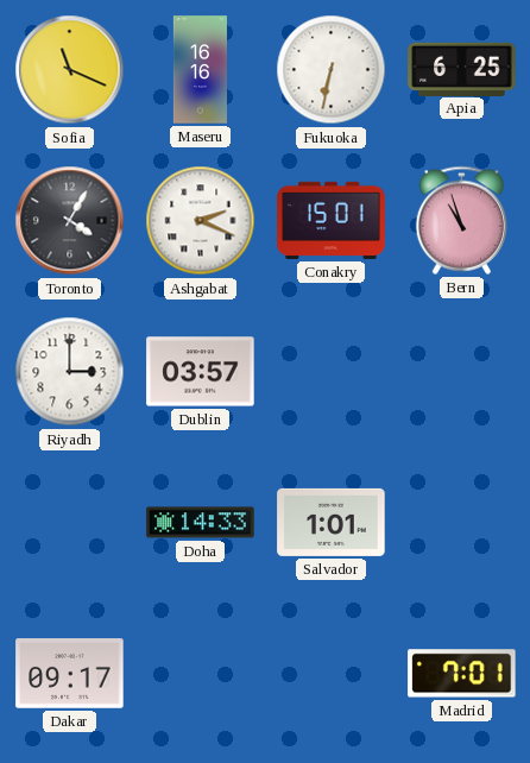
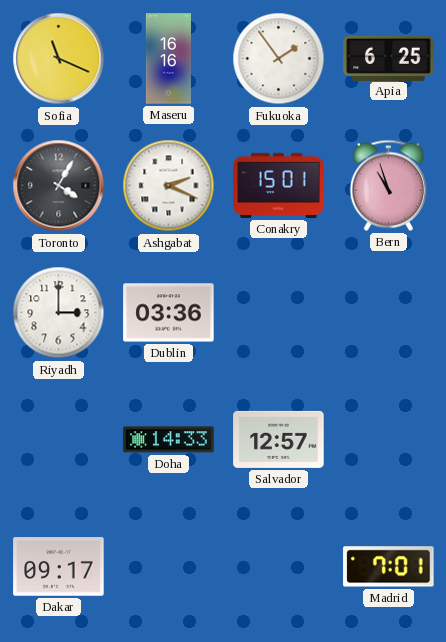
Fukuoka: 6:32 -> 1:54
Dublin: 03:57 -> 03:36
Salvador: 1:01 -> 12:57
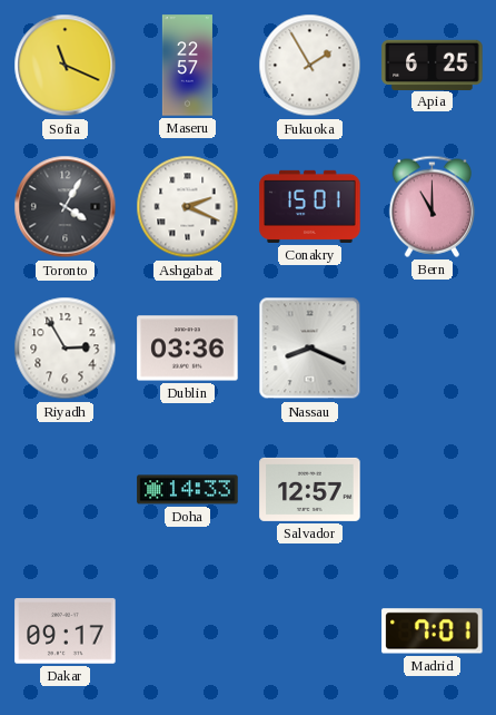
Maseru: 16:16 -> 22:57
Fukuoka: 1:54 -> 1:55
Bern: 10:57 -> 11:00
Riyadh: 3:00 -> 2:55
Nassau: none -> 8:19
